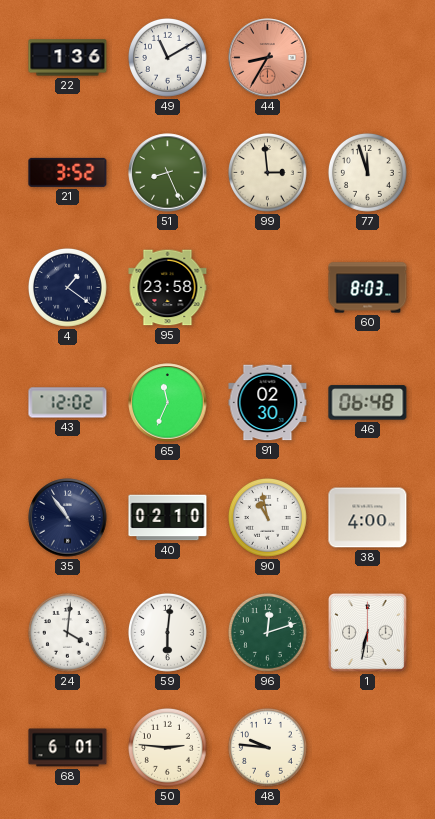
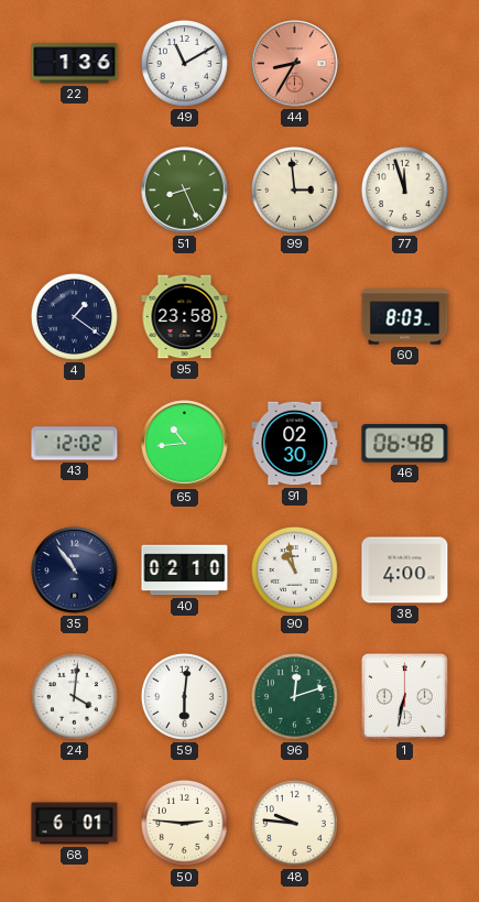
21: 3:52 -> none
65: 11:34 -> 10:44
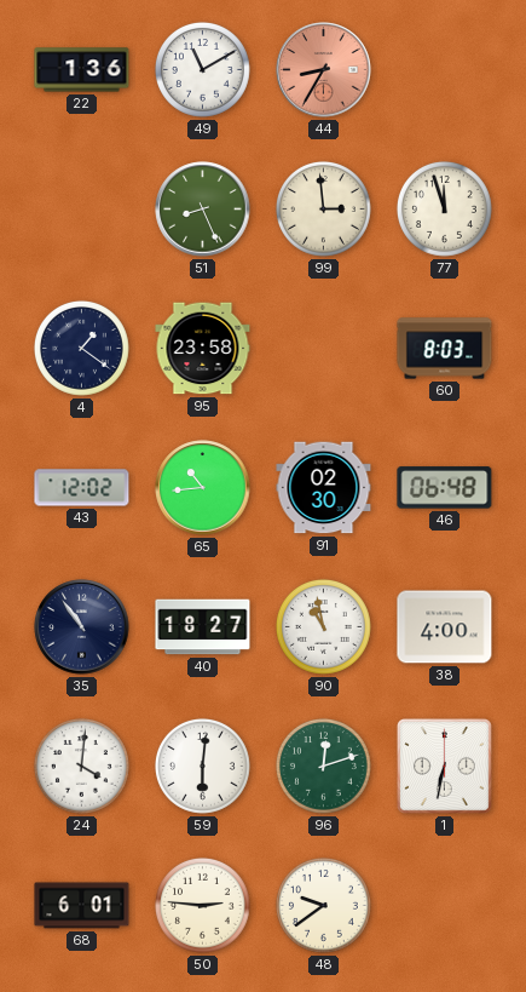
40: 02:10 -> 18:27
48: 9:46 -> 9:39
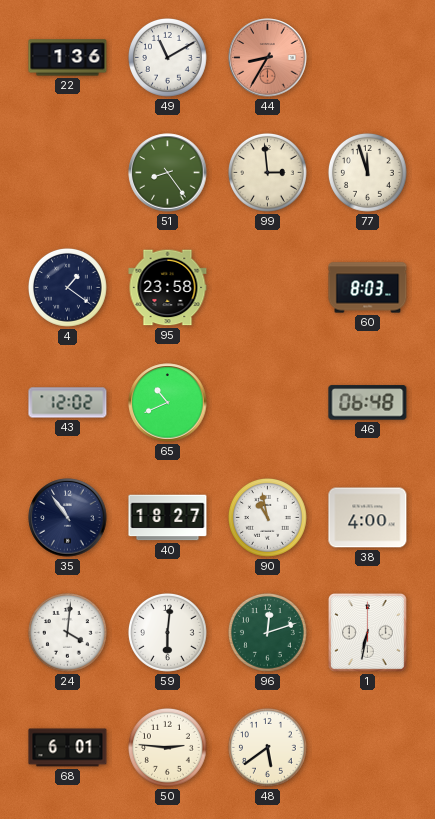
51: 8:26 -> 8:24
65: 10:44 -> 10:41
91: 02:30 -> none
48: 9:39 -> 5:39
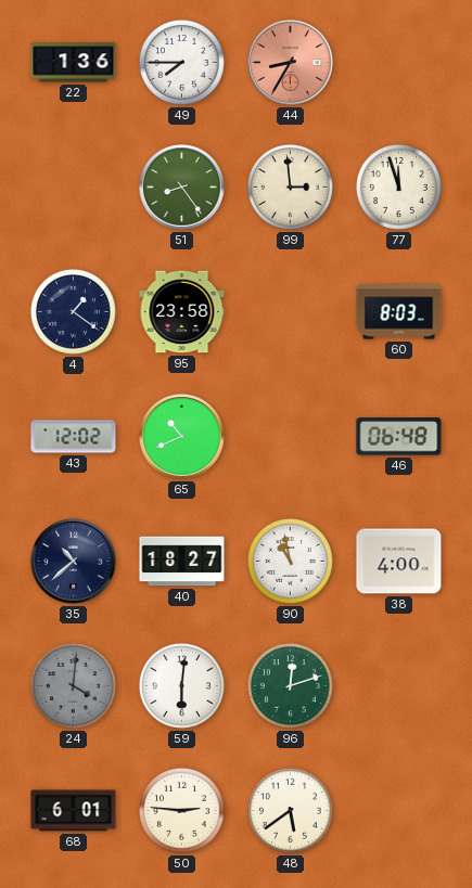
49: 11:10 -> 7:45
35: 10:54 -> 10:38
24 dial: white -> grey
1: 6:32 -> none
